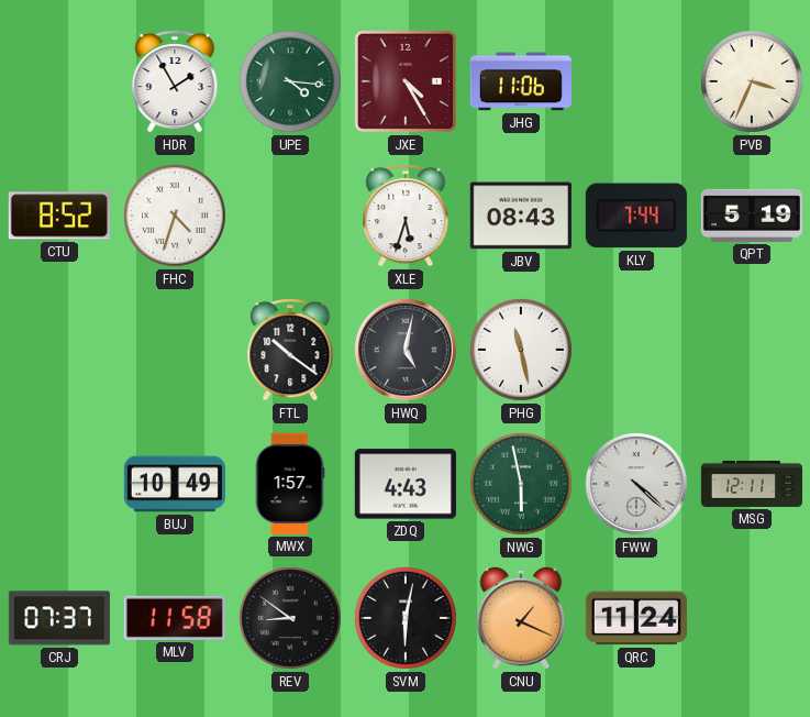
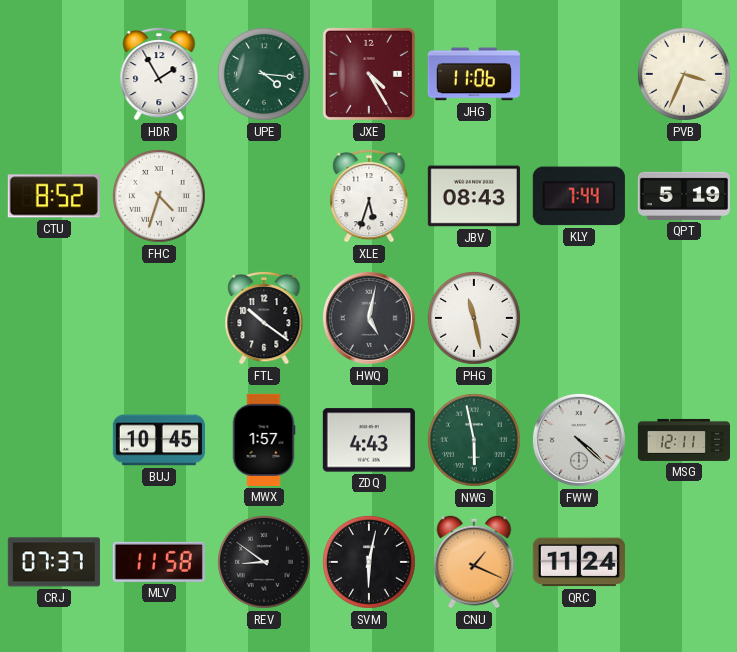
BUJ: 10:49 -> 10:45
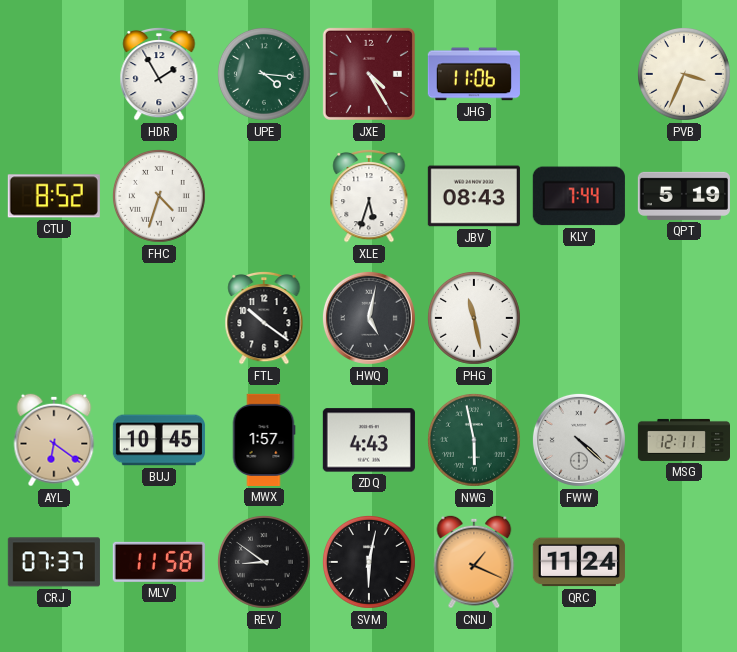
AYL: none -> 6:21
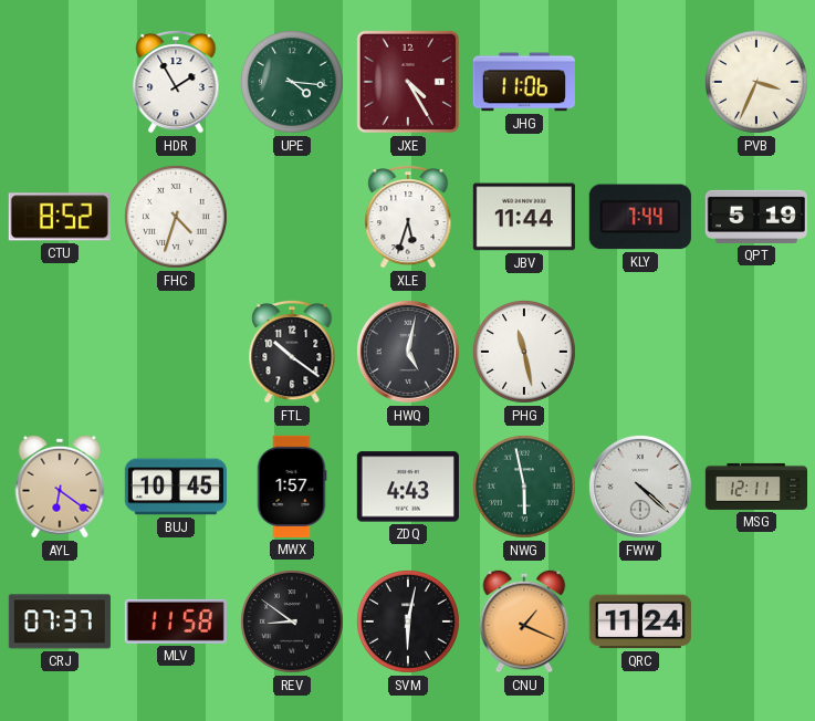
JBV: 08:43 -> 11:44
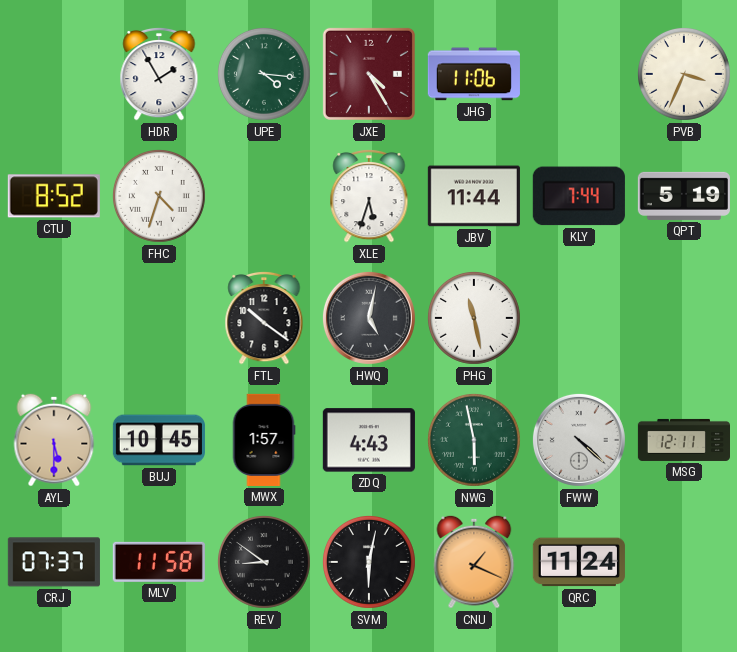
AYL: 6:21 -> 5:30
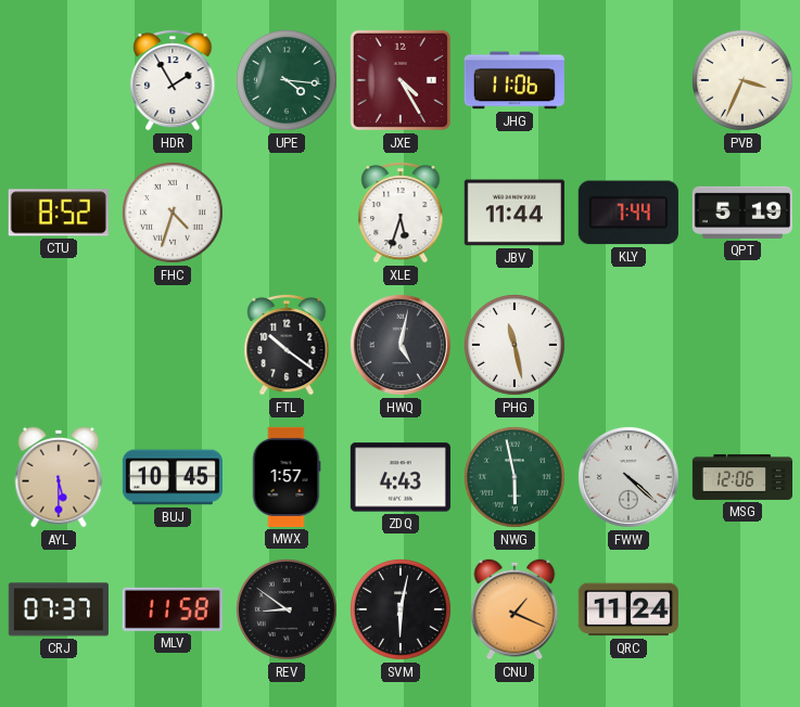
MSG: 12:11 -> 12:06
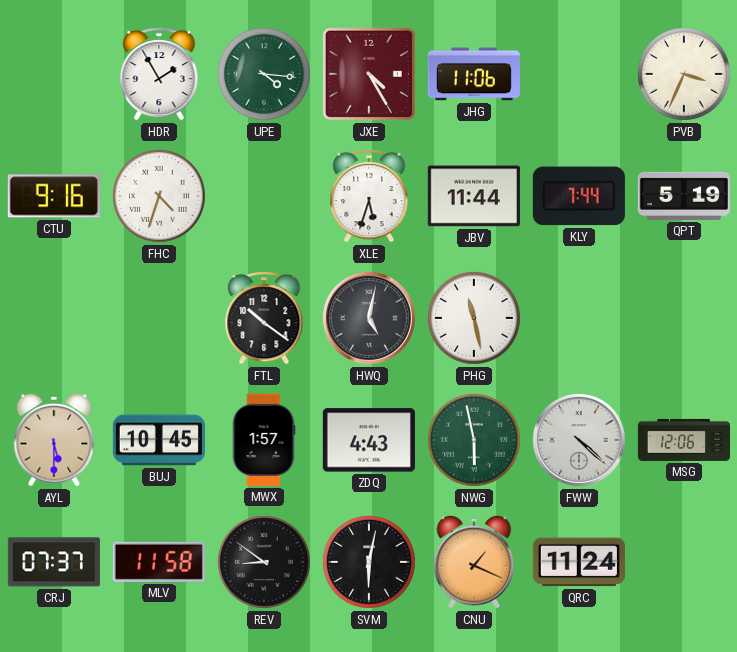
CTU: 8:52 -> 9:16
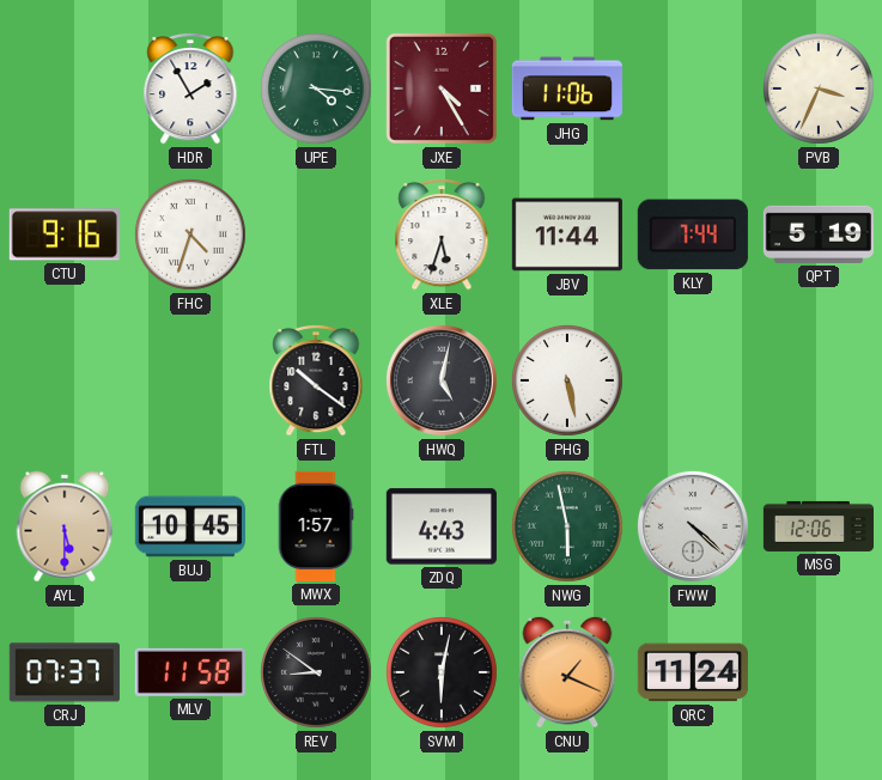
PHG: 11:28 -> 5:28
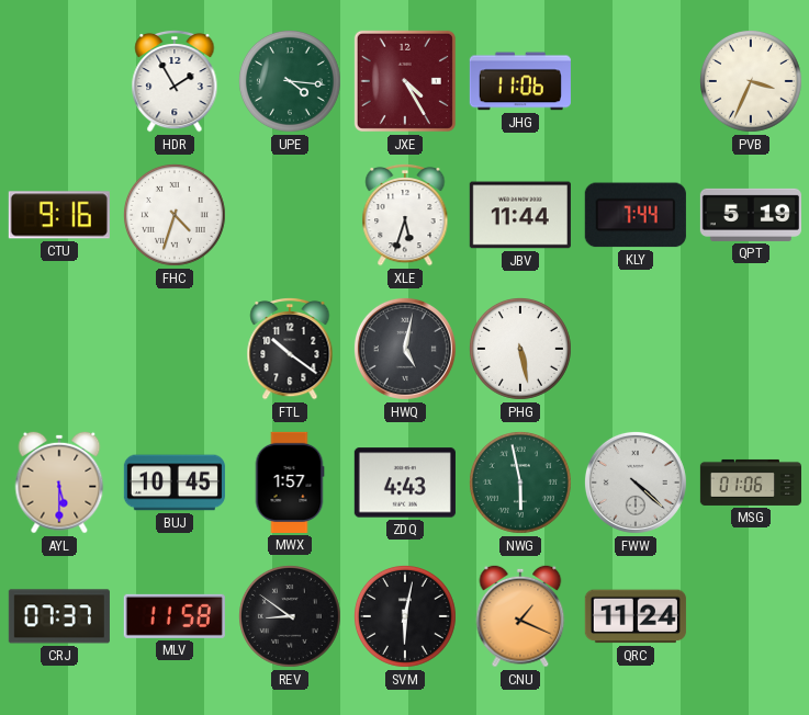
MSG: 12:06 -> 01:06
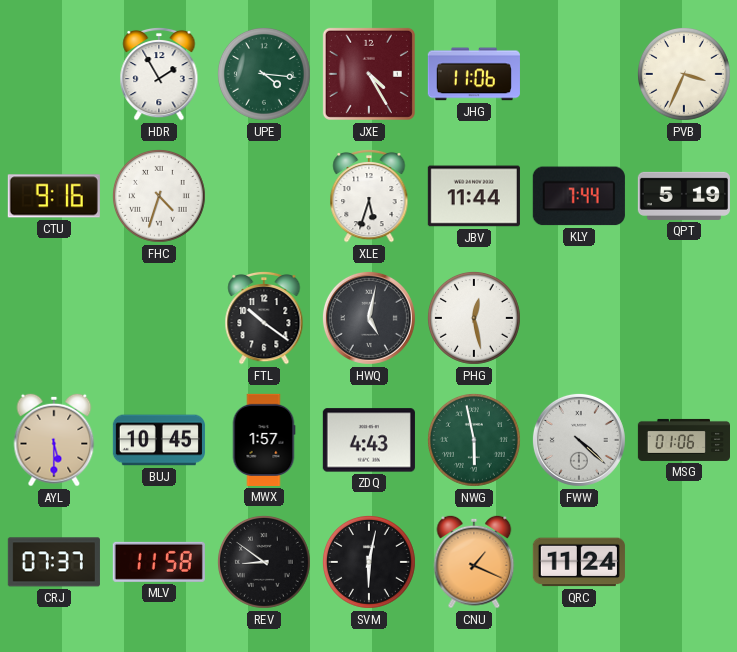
PHG: 5:28 -> 12:28
